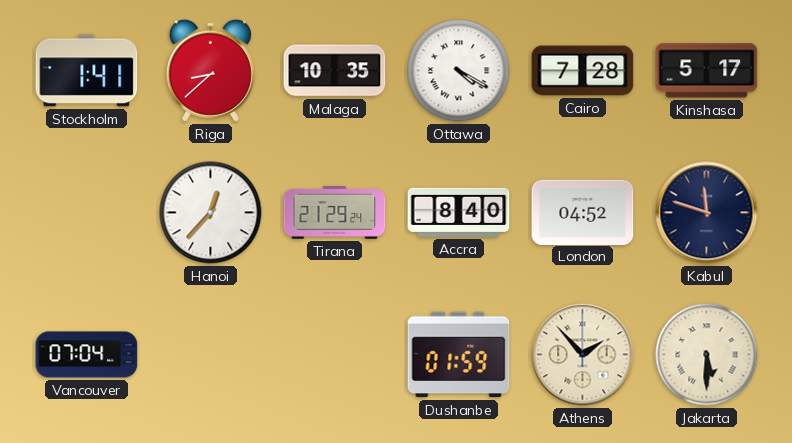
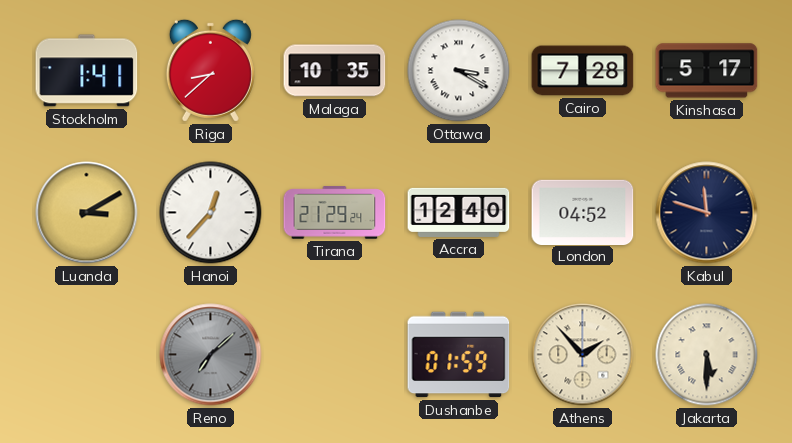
Ottawa: 4:20 -> 3:20
Luanda: none -> 3:10
Accra: 8:40 -> 12:40
Vancouver: 07:04 -> none
Reno: none -> 7:08
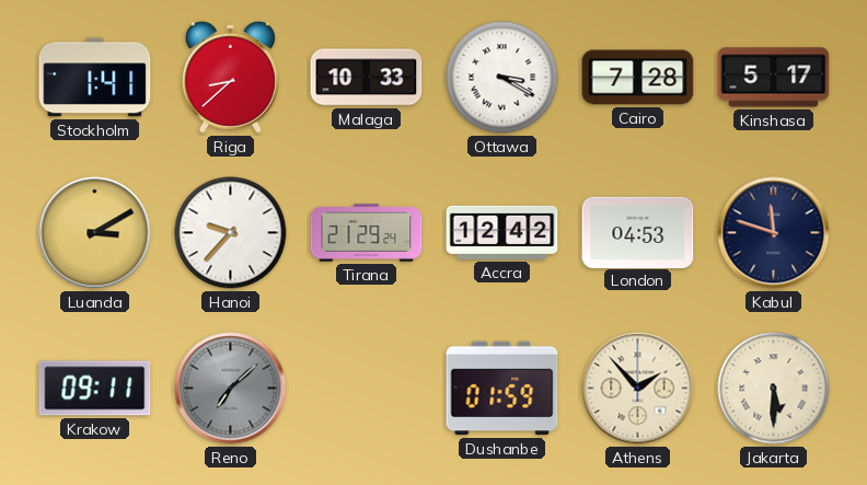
Malaga: 10:35 -> 10:33
Hanoi: 12:37 -> 9:37
Accra: 12:40 -> 12:42
London: 04:52 -> 04:53
Krakow: none -> 09:11
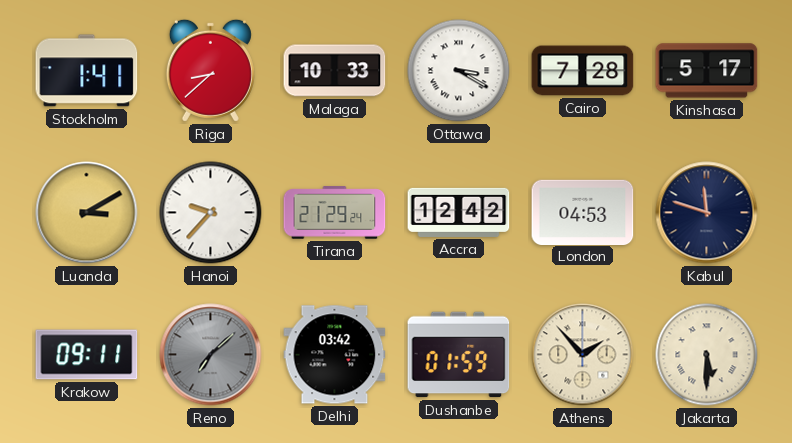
Delhi: none -> 03:42
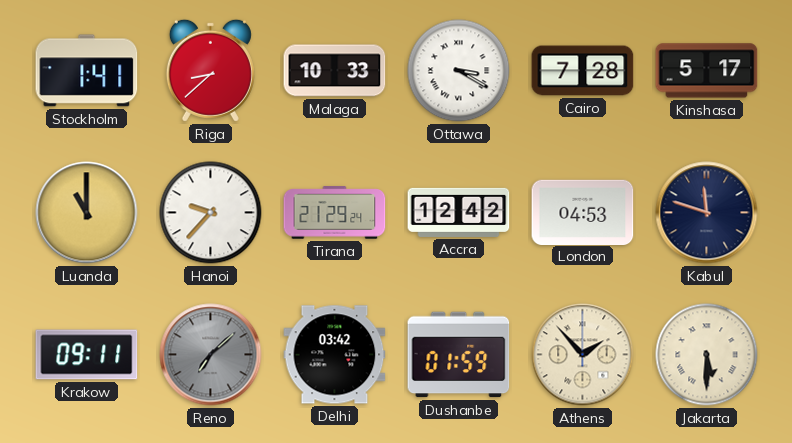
Luanda: 3:10 -> 11:00
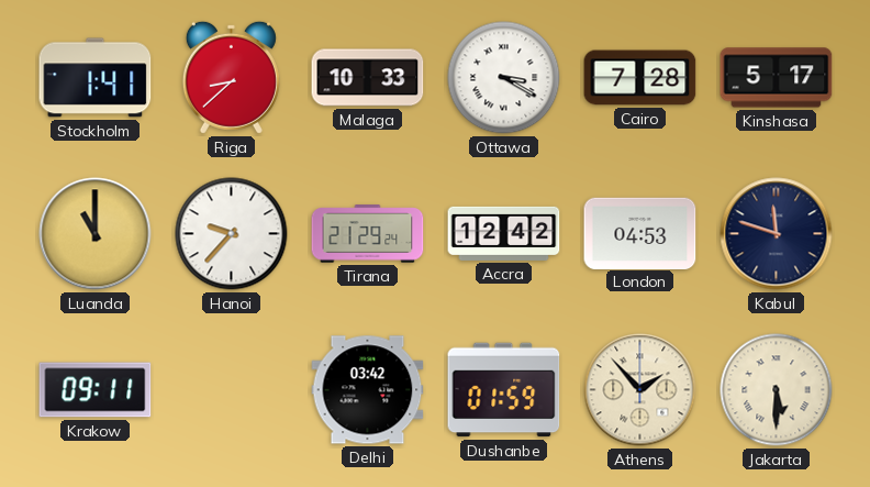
Reno: 7:08 -> none
